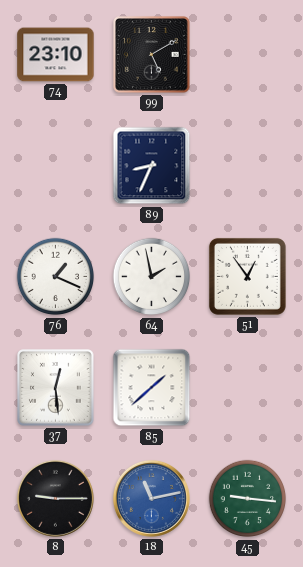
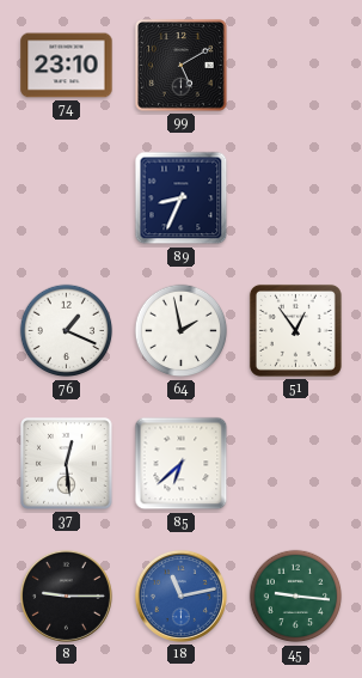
85: 1:38 -> 6:38
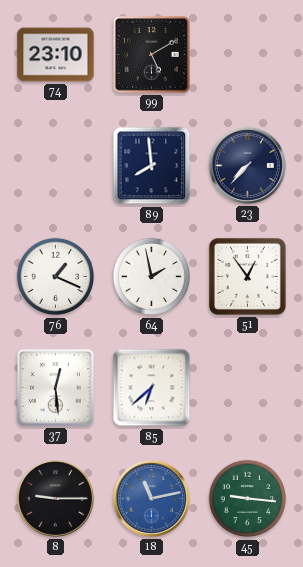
89: 8:34 -> 7:59
23: none -> 7:37
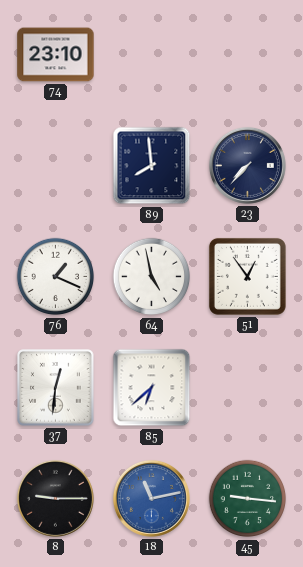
99: 5:10 -> none
64: 1:58 -> 4:58
37: 12:29 -> 12:31
